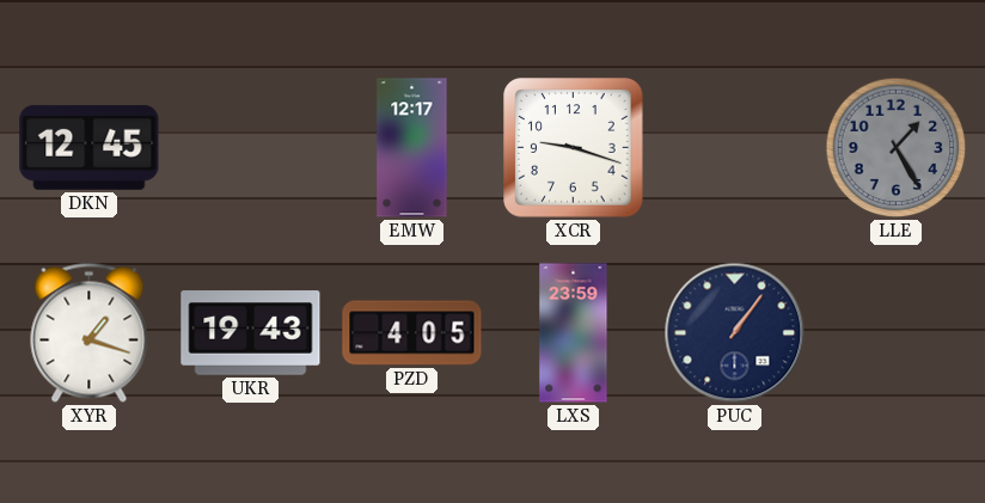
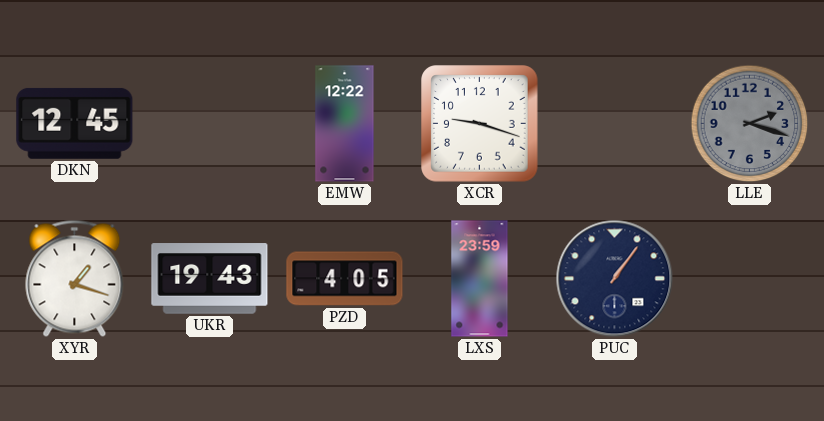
EMW: 12:17 -> 12:22
LLE: 1:25 -> 2:18
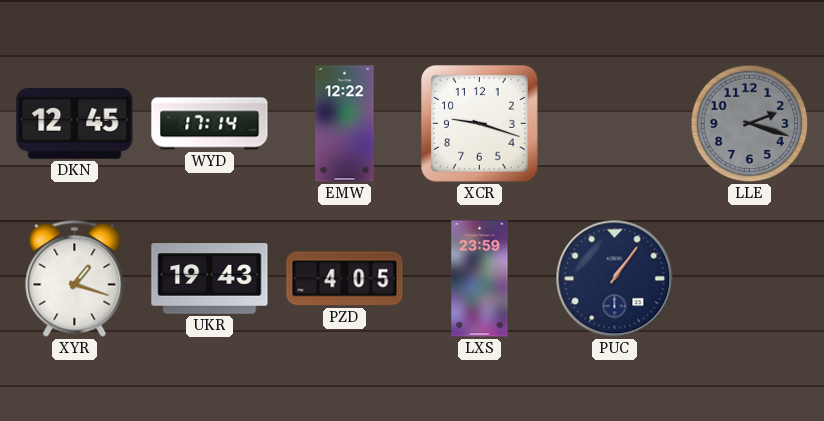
WYD: none -> 17:14
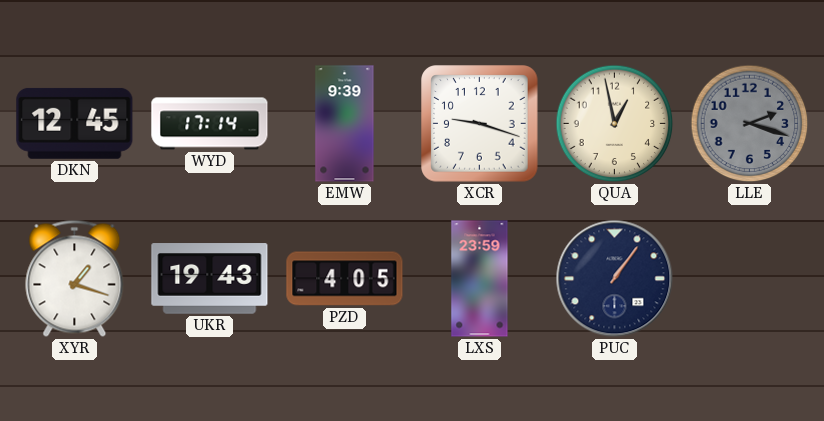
EMW: 12:22 -> 9:39
QUA: none -> 12:58
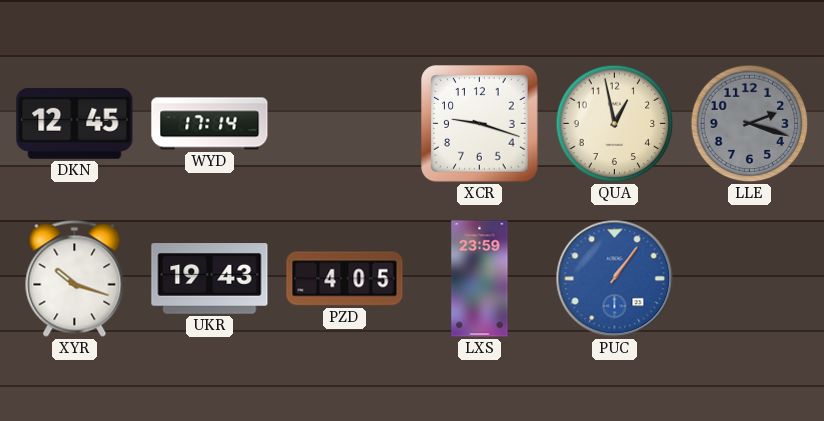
EMW: 9:39 -> none
XYR: 1:18 -> 10:18
PUC dial: navy -> blue
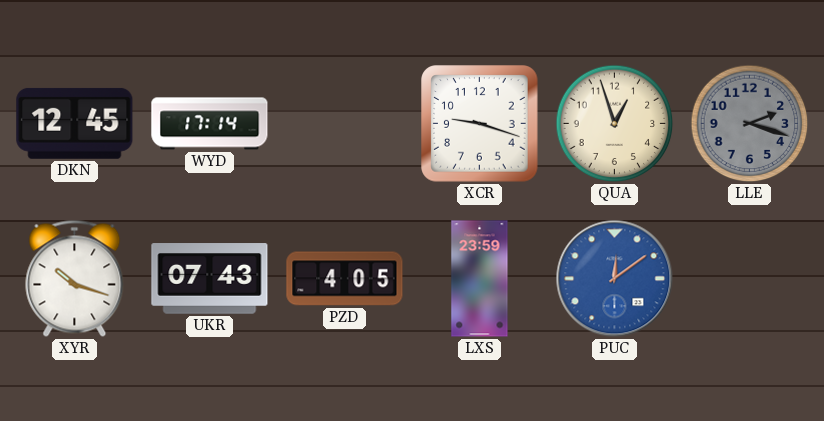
QUA: 12:58 -> 12:57
UKR: 19:43 -> 07:43
PUC: 1:06 -> 12:09
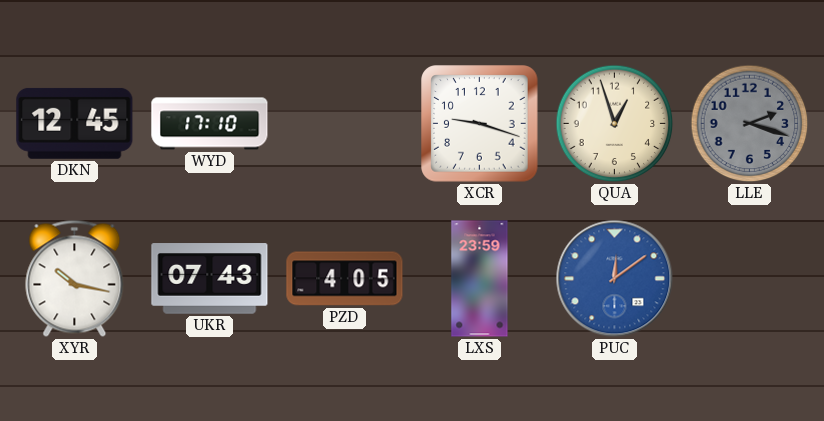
WYD: 17:14 -> 17:10
XYR: 10:18 -> 10:17
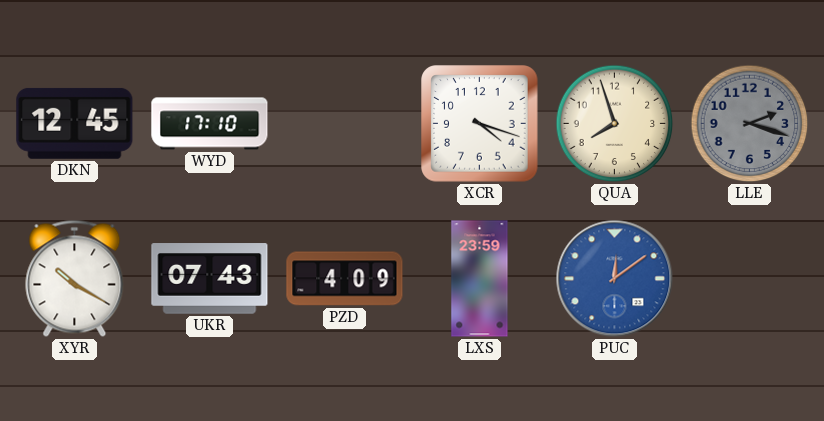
XCR: 9:18 -> 4:18
QUA: 12:57 -> 7:57
XYR: 10:17 -> 10:20
PZD: 4:05 -> 4:09
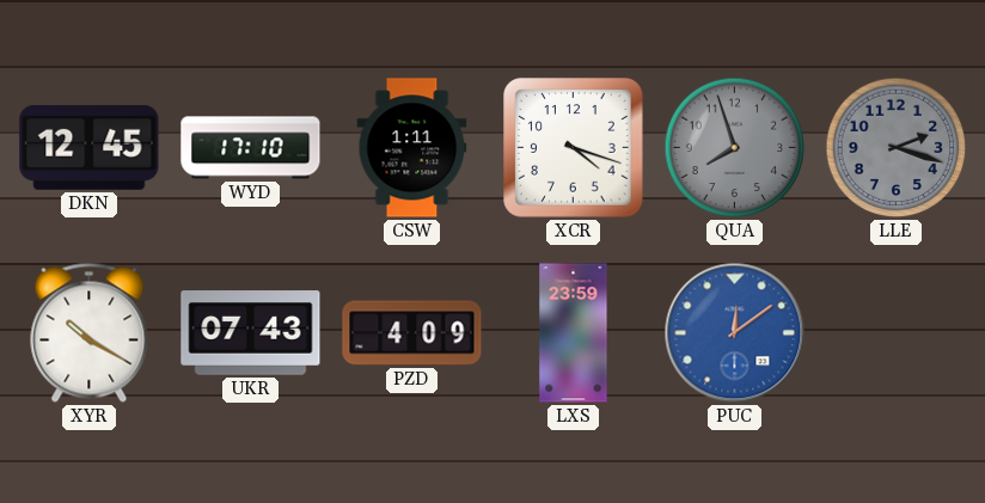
CSW: none -> 1:11
QUA dial: cream -> grey
